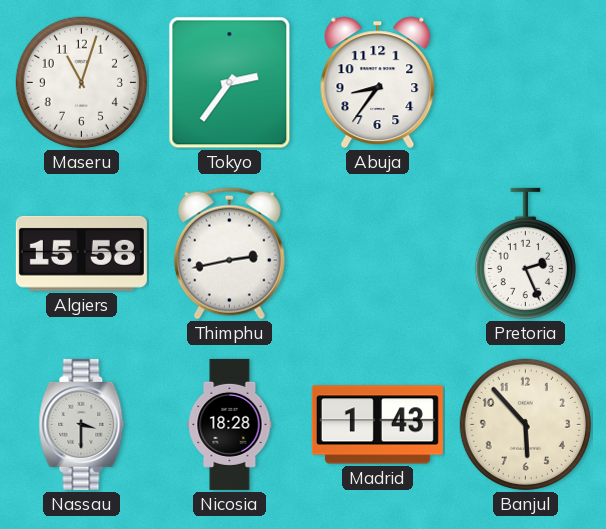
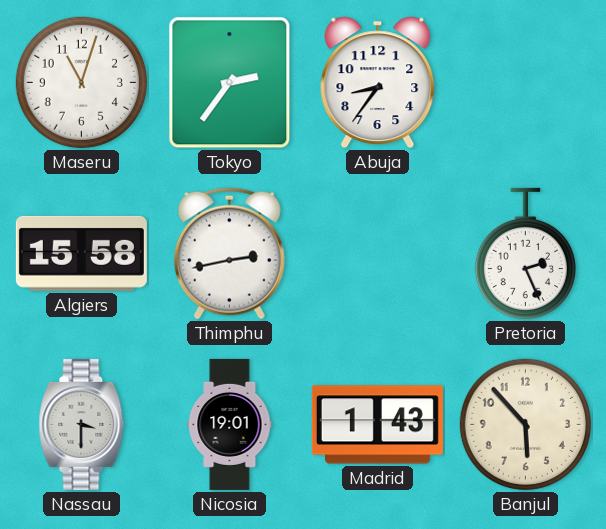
Nicosia: 18:28 -> 19:01
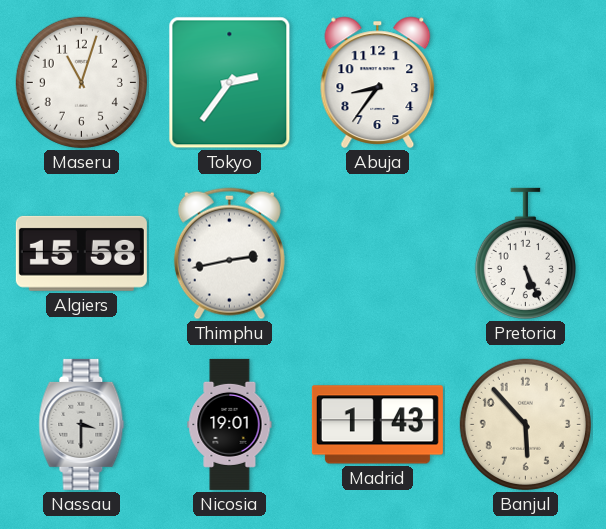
Pretoria: 2:26 -> 5:26
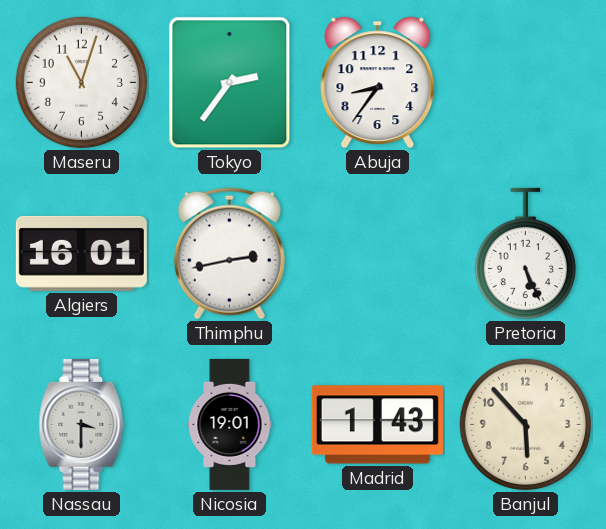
Algiers: 15:58 -> 16:01
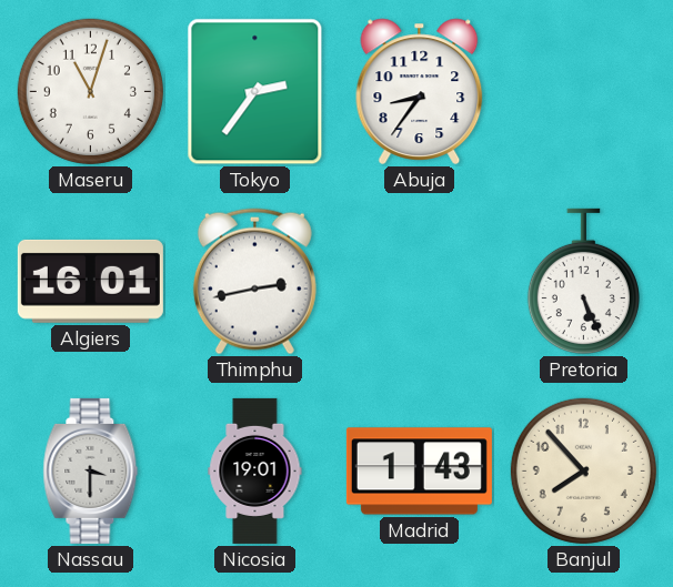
Banjul: 5:53 -> 7:53
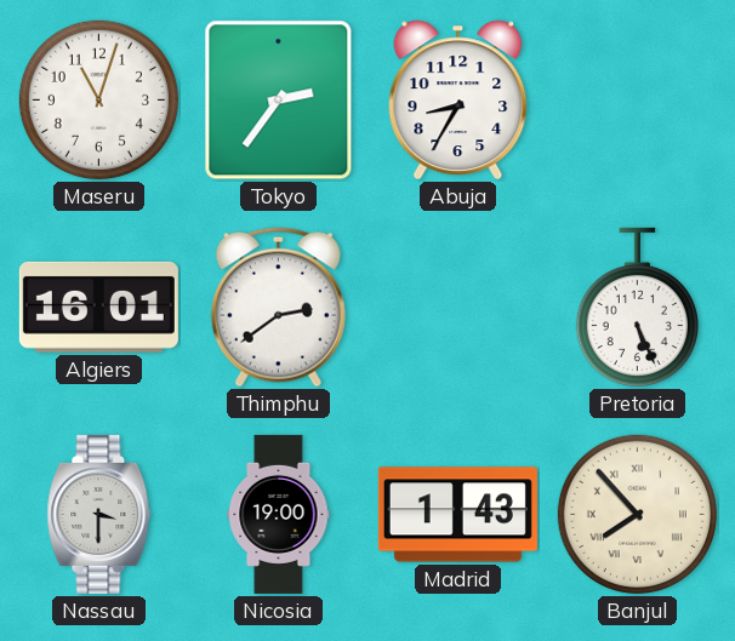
Abuja: 8:36 -> 8:35
Thimphu: 2:43 -> 2:39
Nicosia: 19:01 -> 19:00
Banjul numerals: Arabic -> Roman
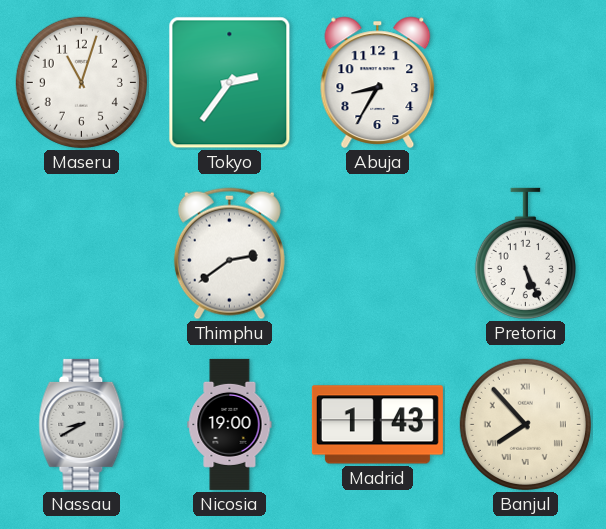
Algiers: 16:01 -> none
Nassau: 3:30 -> 8:40
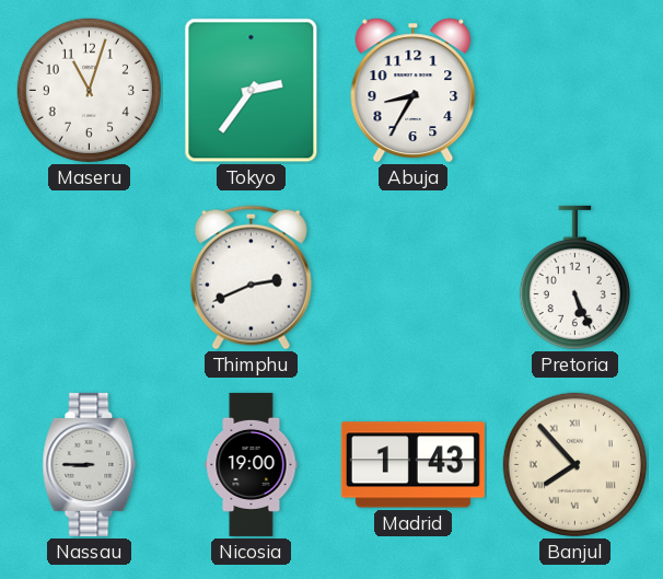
Thimphu: 2:39 -> 2:41
Nassau: 8:40 -> 8:45
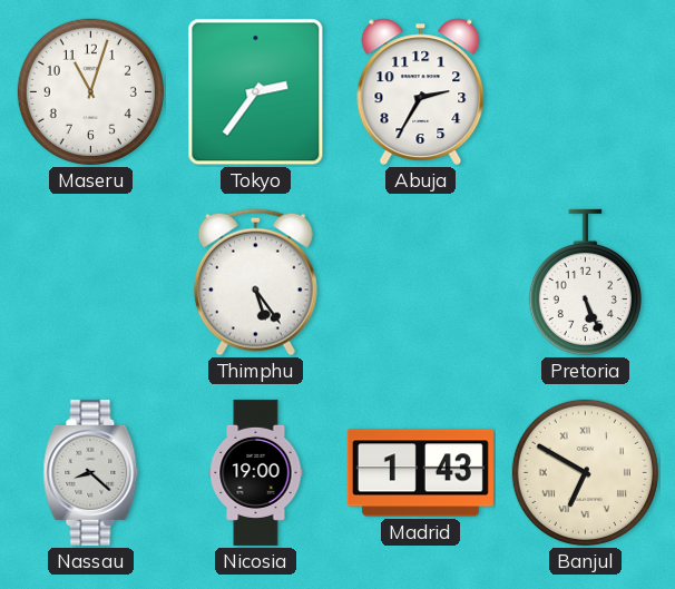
Abuja: 8:35 -> 2:35
Thimphu: 2:41 -> 5:24
Nassau: 8:45 -> 8:22
Banjul: 7:53 -> 6:50
